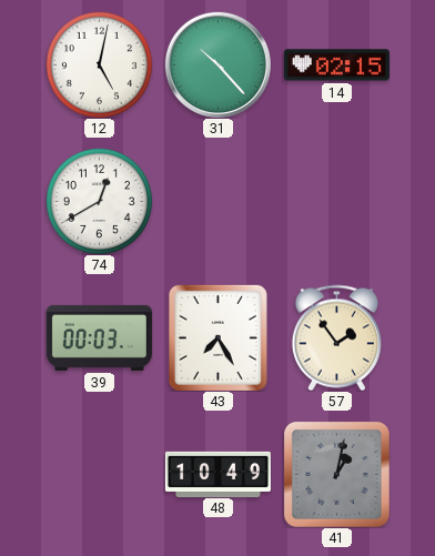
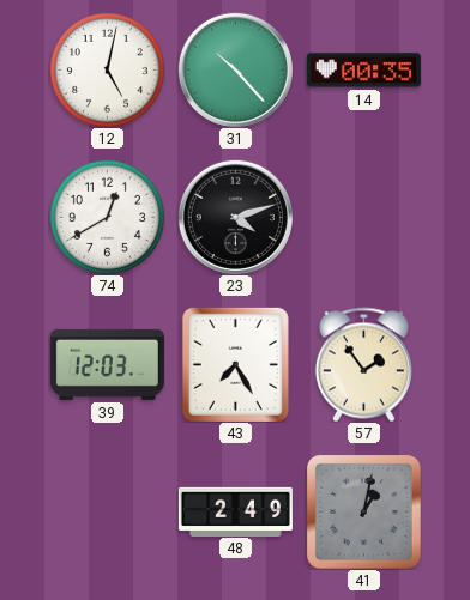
14: 02:15 -> 00:35
23: none -> 4:12
39: 00:03 -> 12:03
48: 10:49 -> 2:49
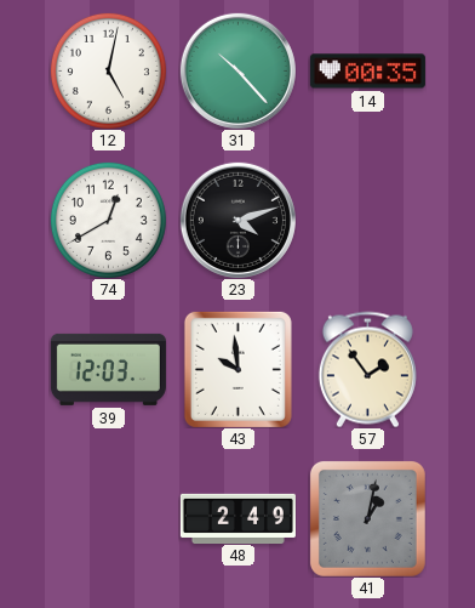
43: 7:25 -> 9:59
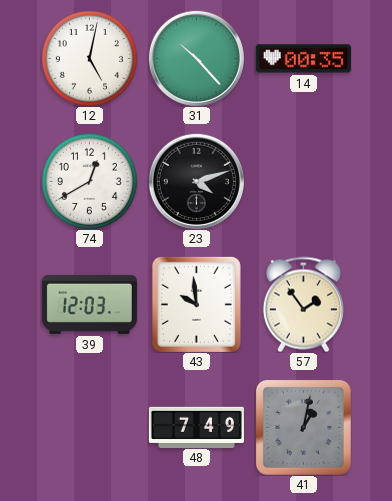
48: 2:49 -> 7:49
